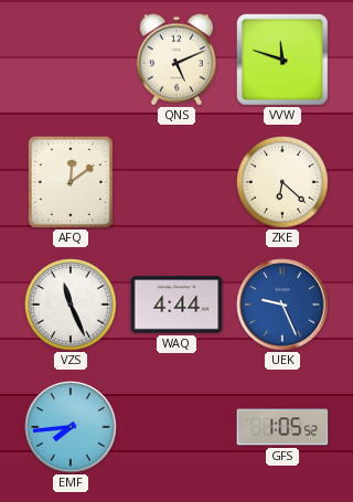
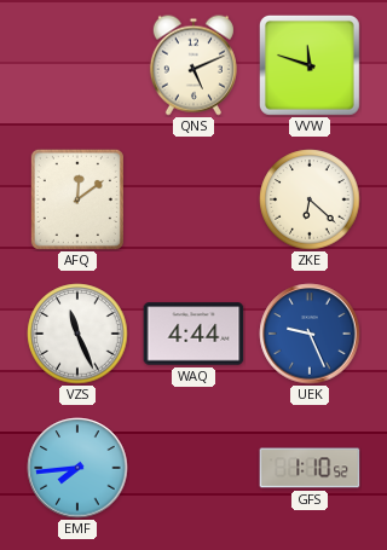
GFS: 1:05 -> 1:10
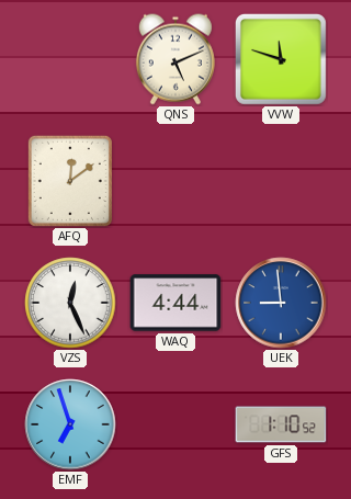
ZKE: 6:22 -> none
VZS: 11:26 -> 12:26
UEK: 9:26 -> 8:59
EMF: 7:44 -> 6:57
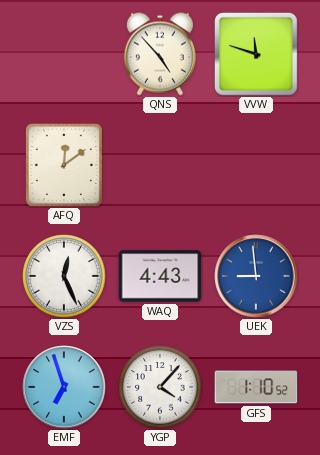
QNS: 5:11 -> 4:53
WAQ: 4:44 -> 4:43
YGP: none -> 4:07
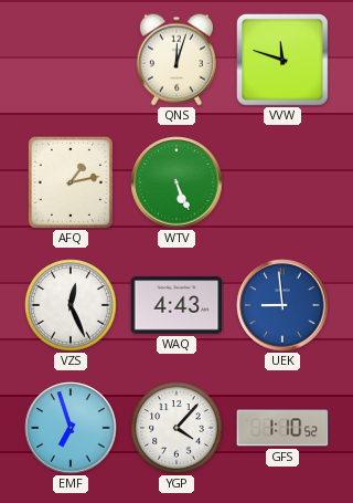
QNS: 4:53 -> 12:03
AFQ: 12:09 -> 1:13
WTV: none -> 5:26
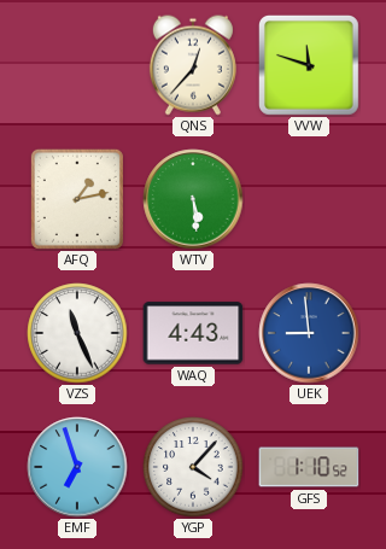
QNS: 12:03 -> 12:37
WTV: 5:26 -> 5:29
VZS: 12:26 -> 11:26
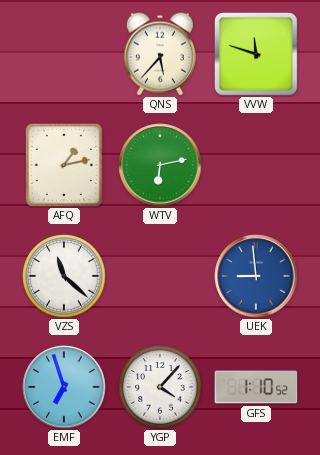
QNS: 12:37 -> 5:37
WTV: 5:29 -> 6:13
VZS: 11:26 -> 11:22
WAQ: 4:43 -> none
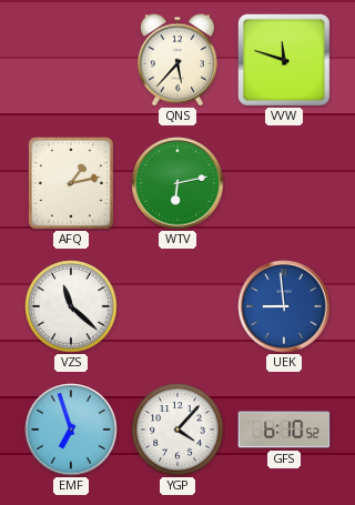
GFS: 1:10 -> 6:10
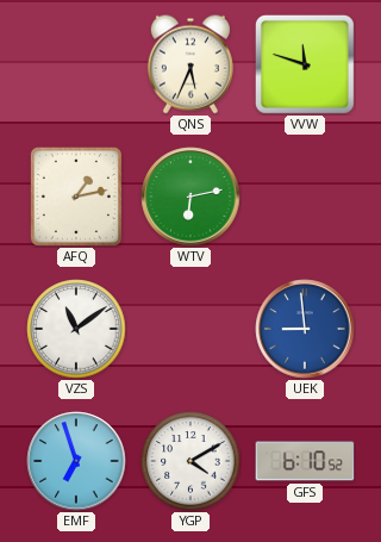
QNS: 5:37 -> 5:34
VZS: 11:22 -> 11:09
YGP: 4:07 -> 4:10
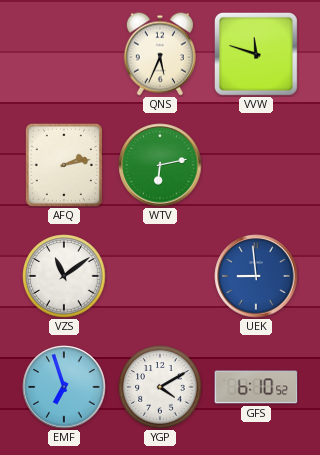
AFQ: 1:13 -> 2:13
